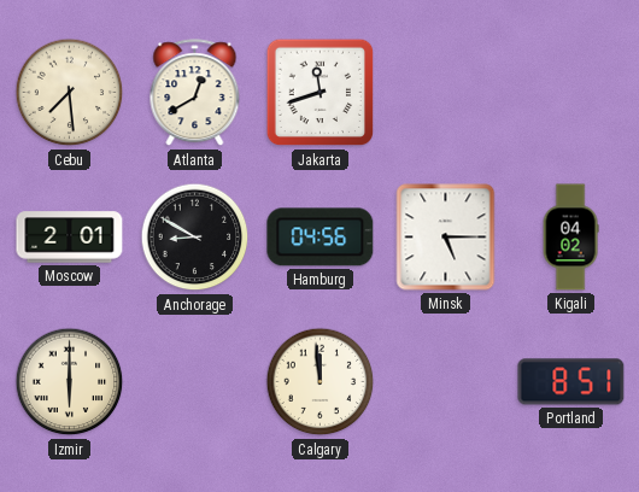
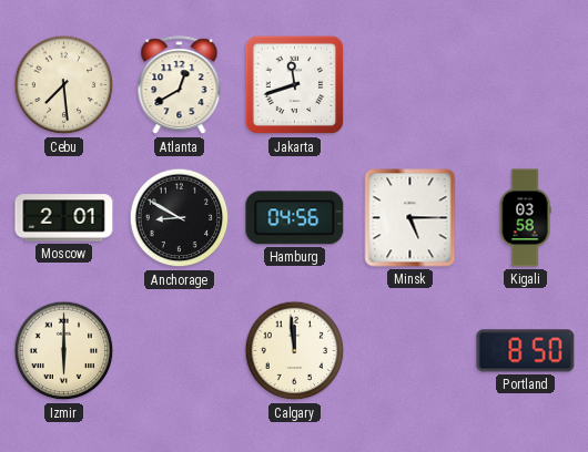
Kigali: 04:02 -> 03:58
Portland: 8:51 -> 8:50
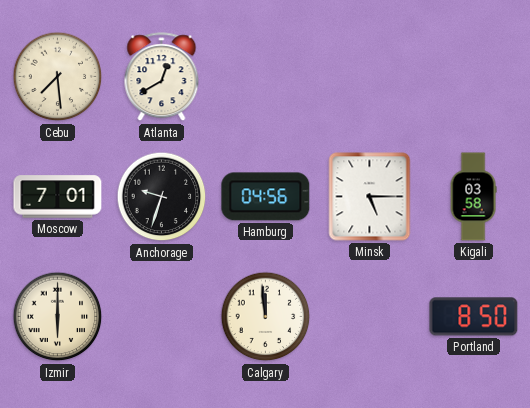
Jakarta: 11:42 -> none
Moscow: 2:01 -> 7:01
Anchorage: 8:50 -> 9:33
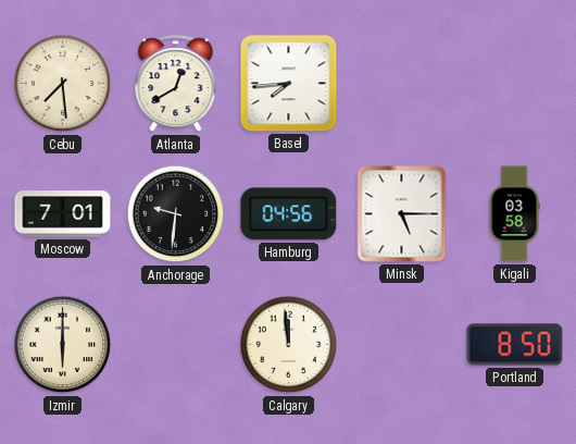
Basel: none -> 7:44
Anchorage: 9:33 -> 9:31
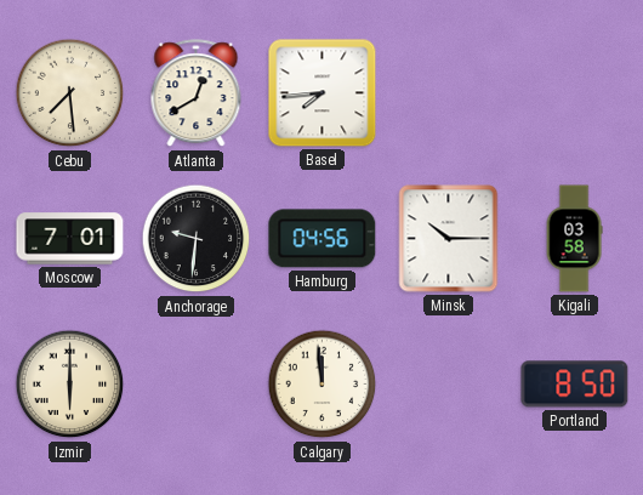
Minsk: 5:15 -> 10:15
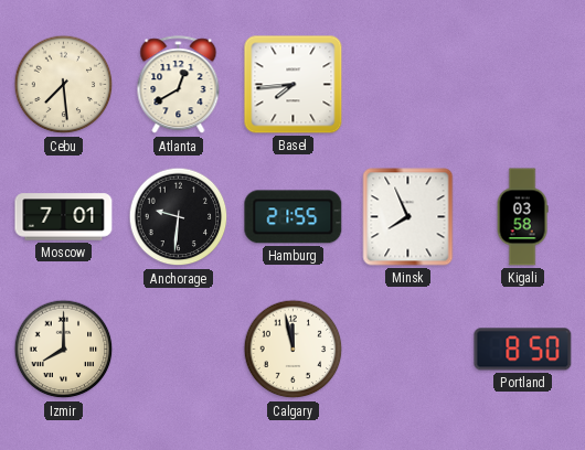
Hamburg: 04:56 -> 21:55
Minsk: 10:15 -> 7:56
Izmir: 6:00 -> 8:00
Calgary: 11:59 -> 11:58
